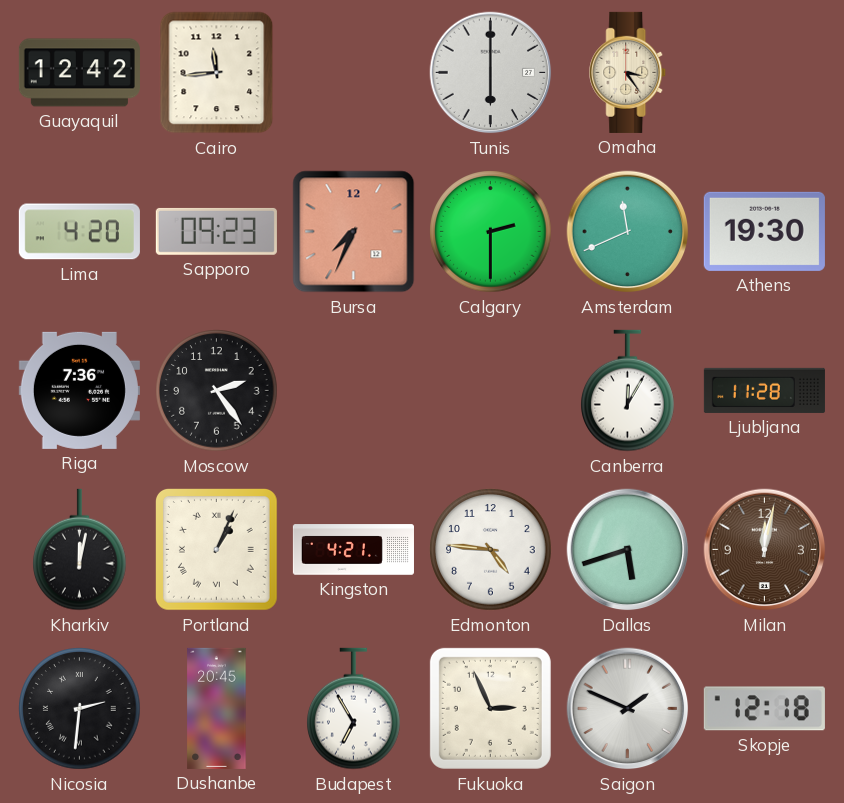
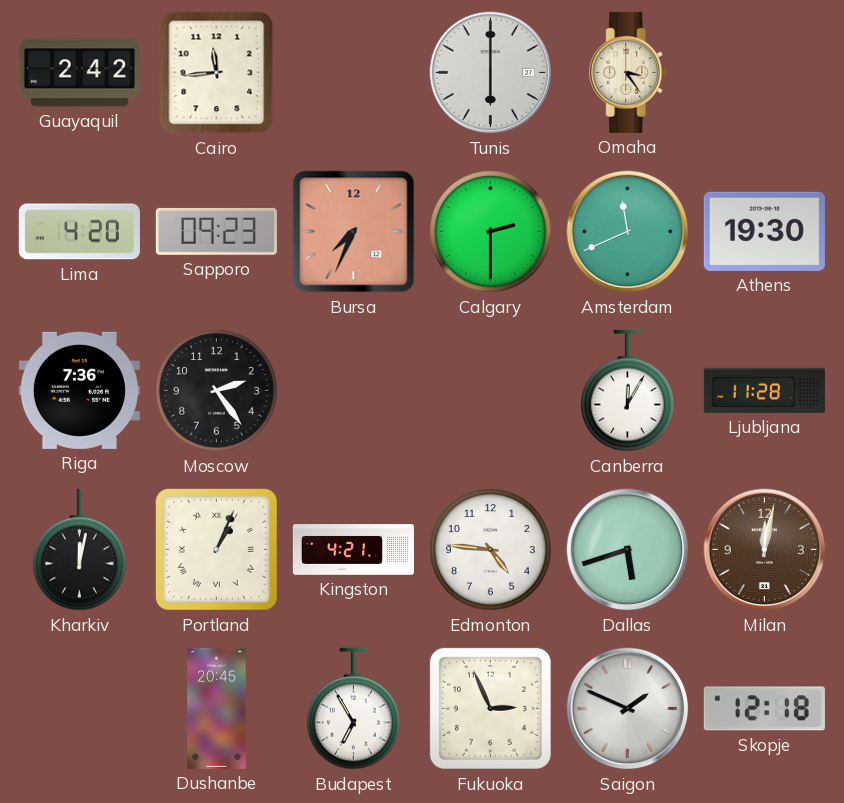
Guayaquil: 12:42 -> 2:42
Nicosia: 2:31 -> none
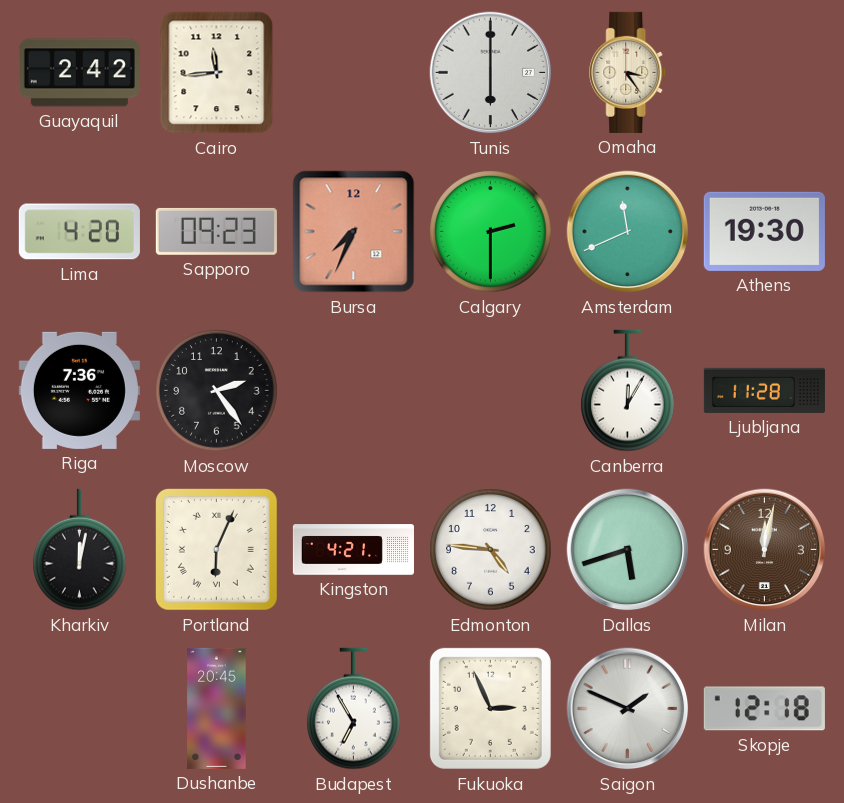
Portland: 1:04 -> 6:04
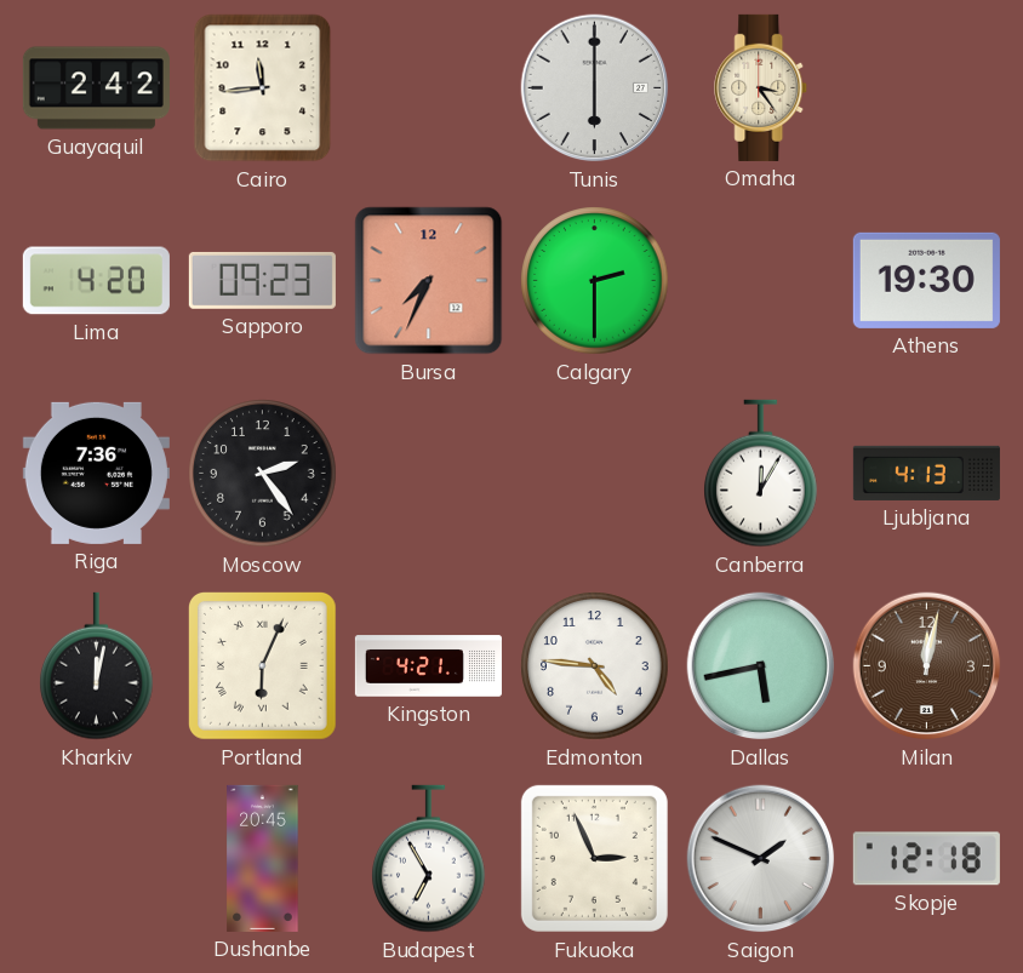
Amsterdam: 11:41 -> none
Ljubljana: 11:28 -> 4:13
Dallas: 5:42 -> 5:43
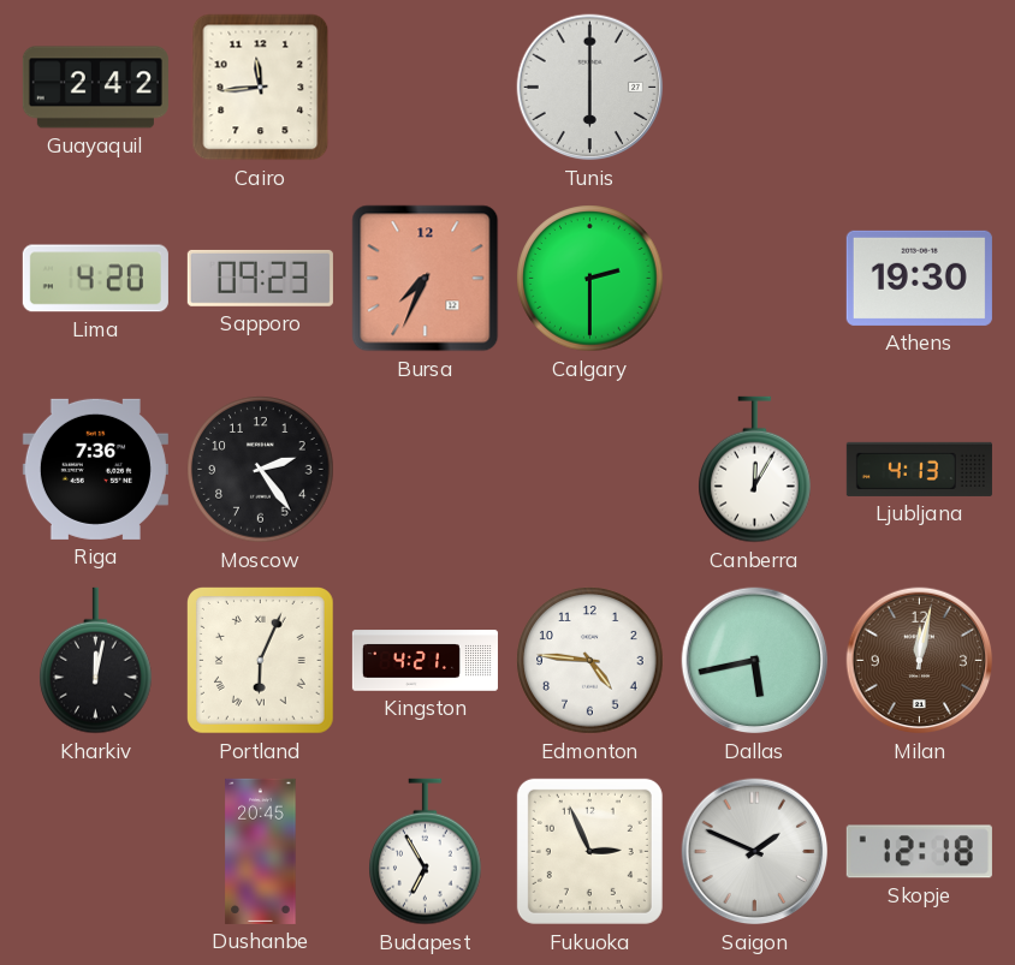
Omaha: 3:24 -> none
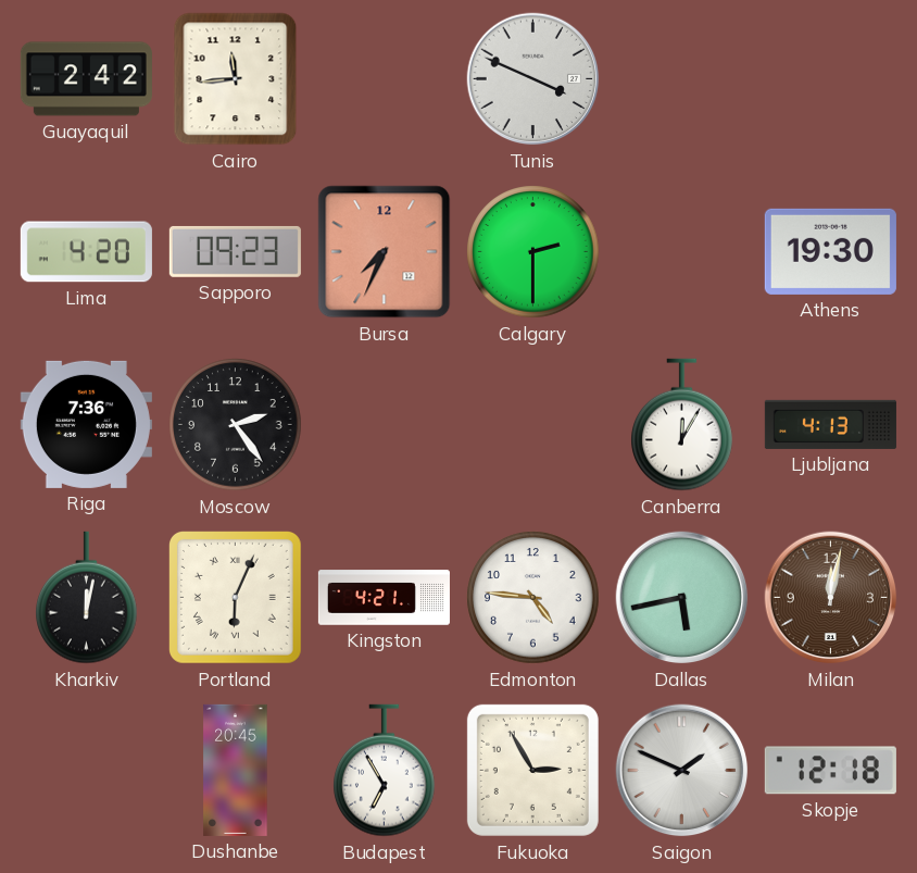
Tunis: 6:00 -> 3:49
Fukuoka: 2:56 -> 2:55
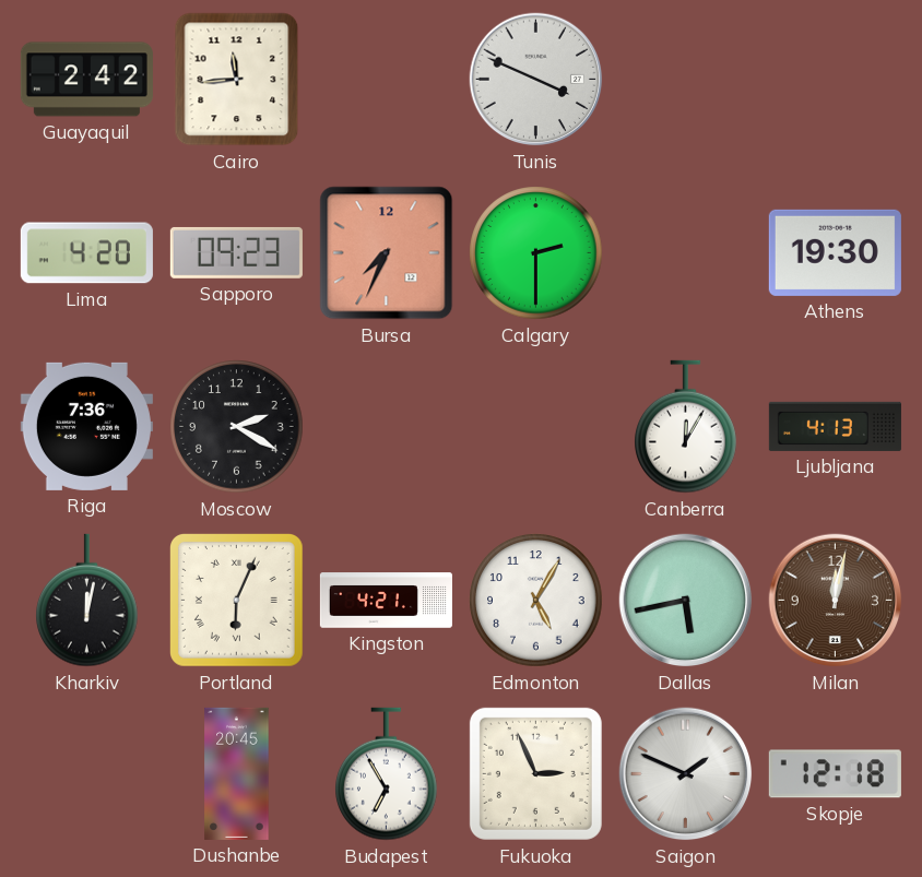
Moscow: 2:24 -> 2:20
Edmonton: 4:46 -> 5:05
Fukuoka: 2:55 -> 2:56
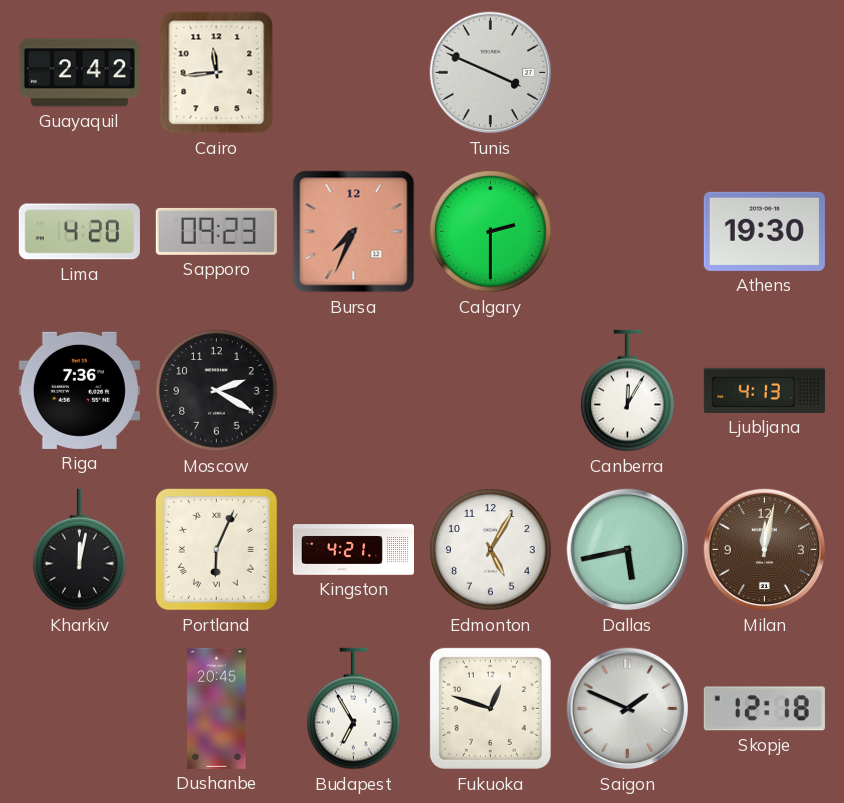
Fukuoka: 2:56 -> 12:48
